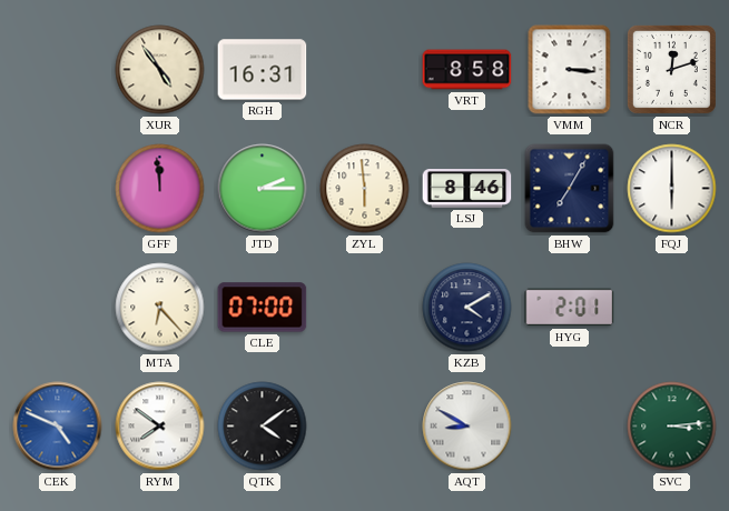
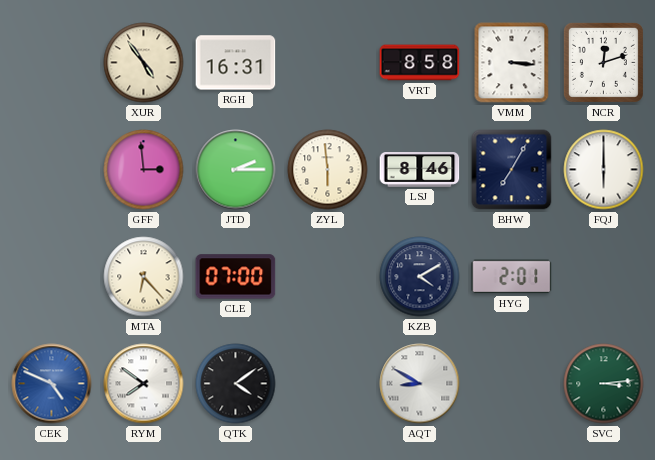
GFF: 11:59 -> 2:59
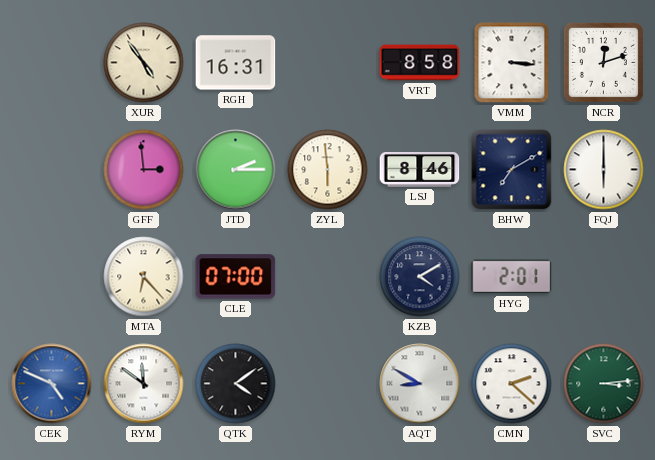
BHW: 7:05 -> 7:10
RYM: 7:51 -> 11:51
CMN: none -> 2:22
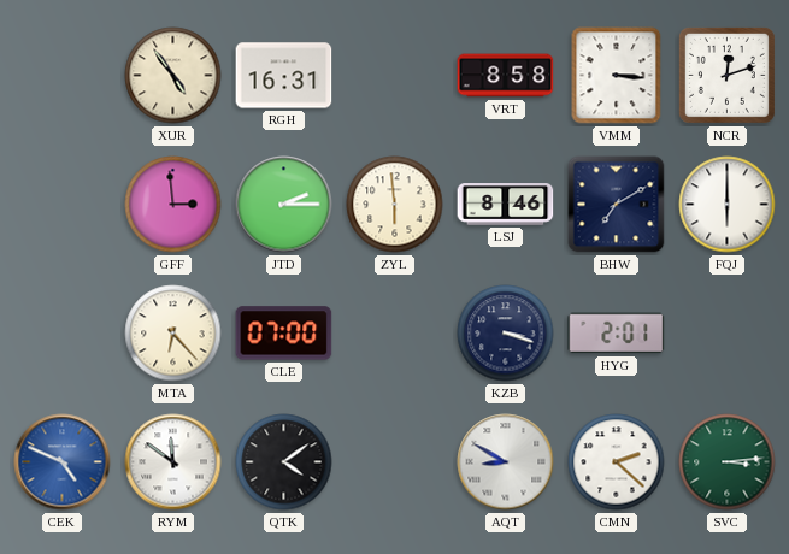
KZB: 4:10 -> 3:18
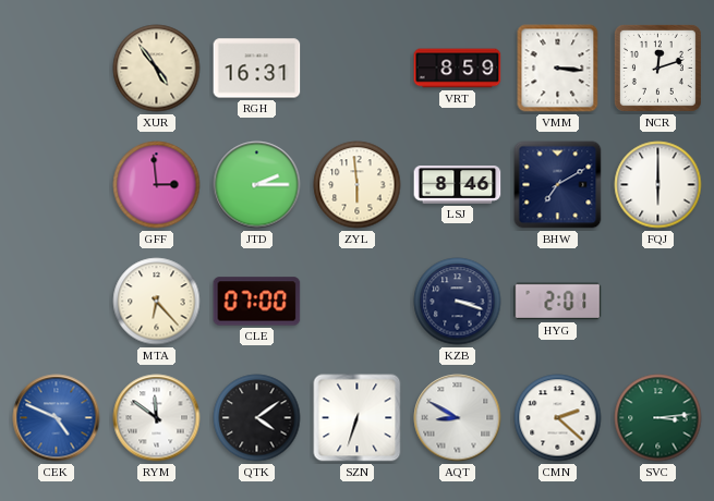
VRT: 8:58 -> 8:59
SZN: none -> 6:33
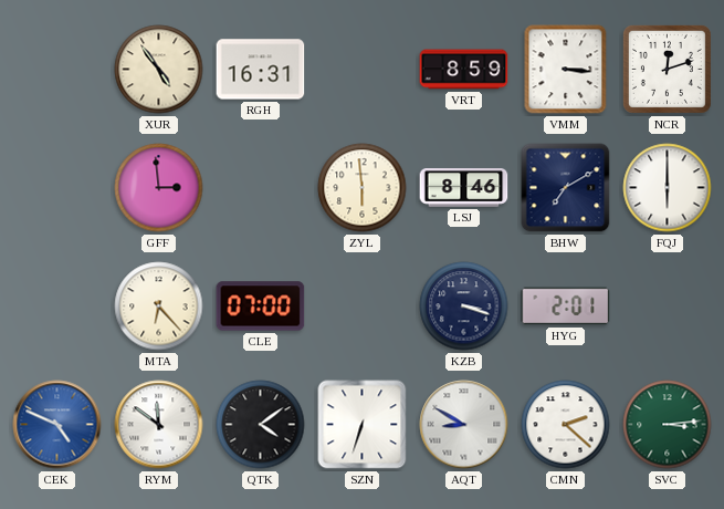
JTD: 2:15 -> none
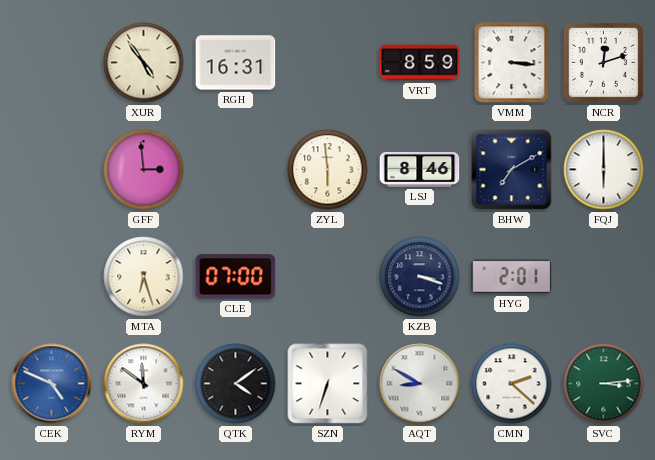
MTA: 6:23 -> 6:27
